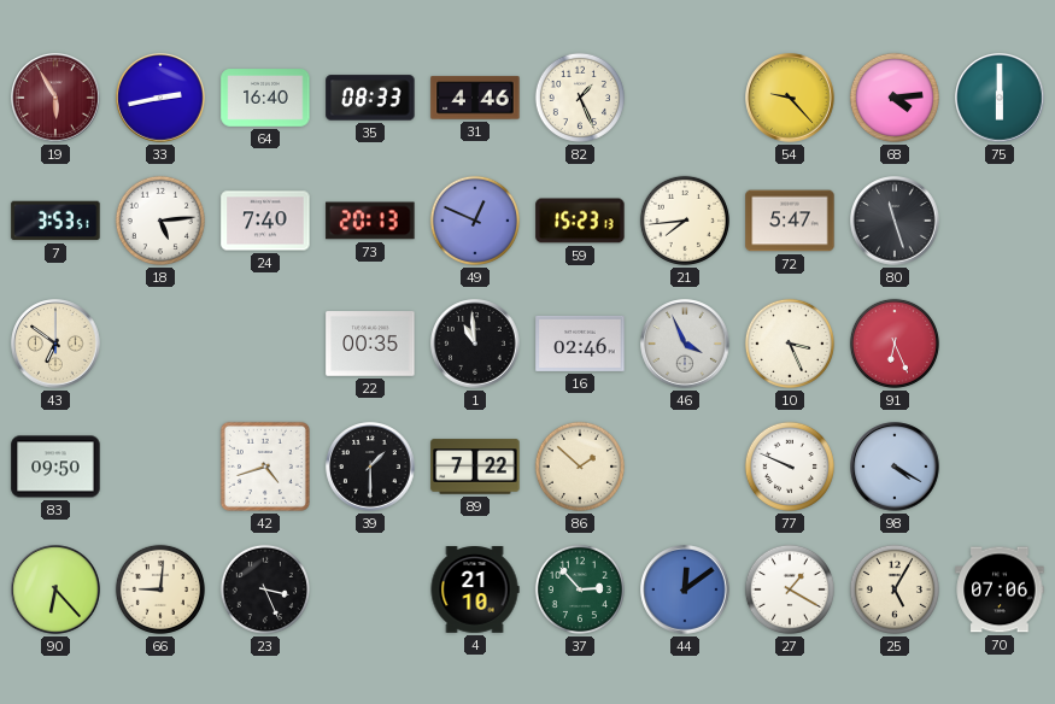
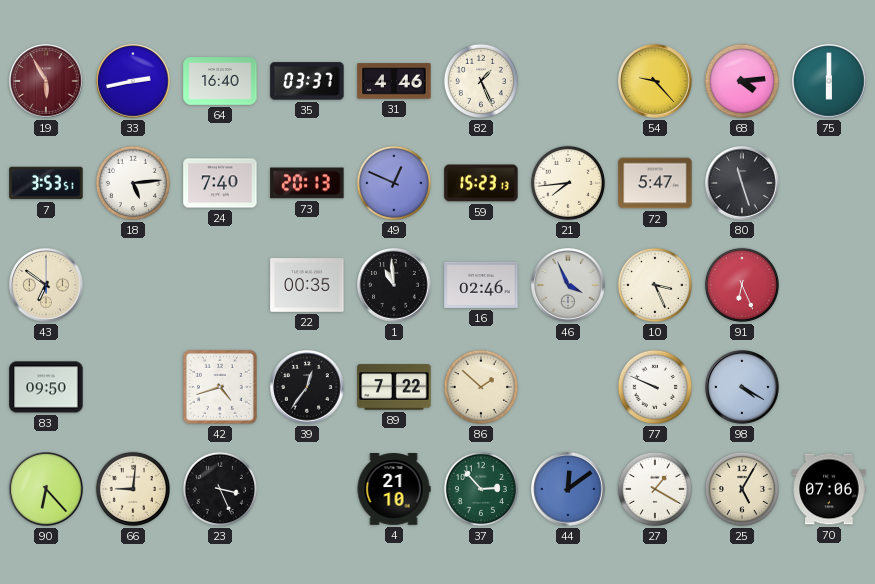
35: 08:33 -> 03:37
39: 1:30 -> 12:36
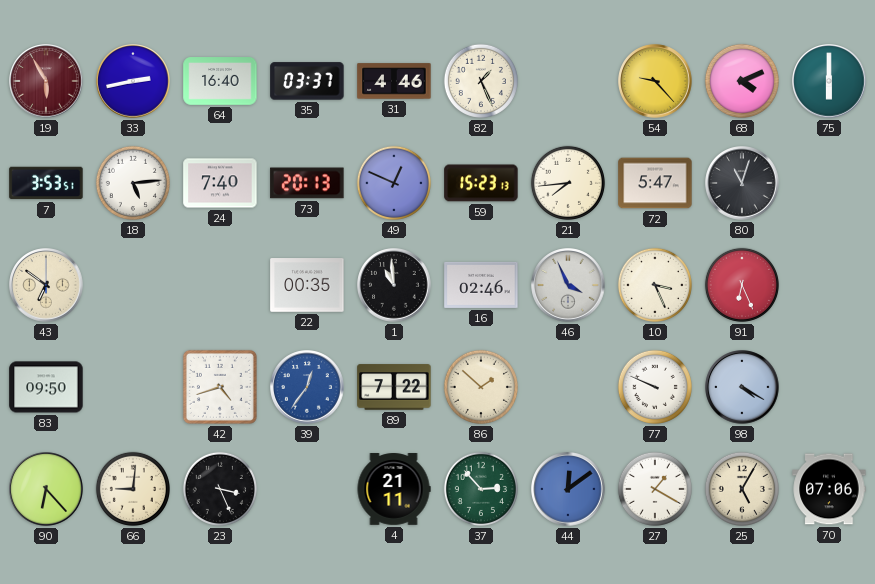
68: 4:14 -> 4:11
80: 11:27 -> 11:03
39 dial: black -> blue
4: 21:10 -> 21:11
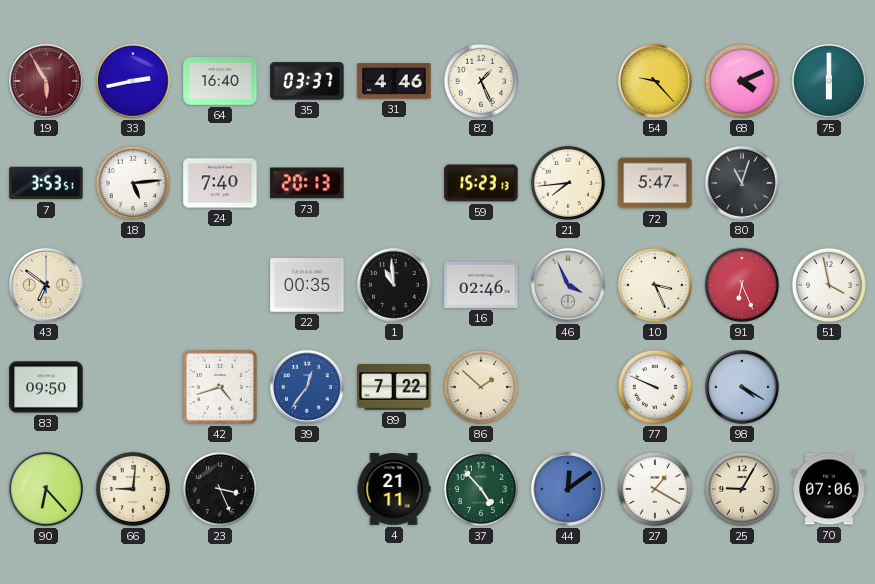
49: 12:49 -> none
51: none -> 3:58
37: 2:53 -> 4:53
25: 5:05 -> 9:05
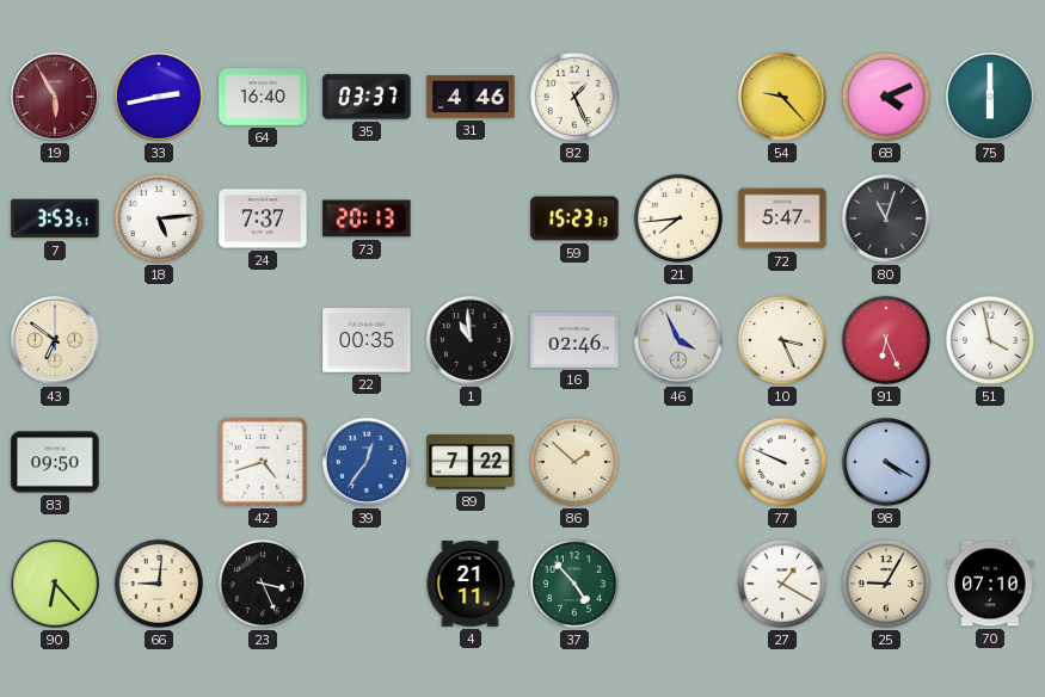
24: 7:40 -> 7:37
44: 12:09 -> none
70: 07:06 -> 07:10
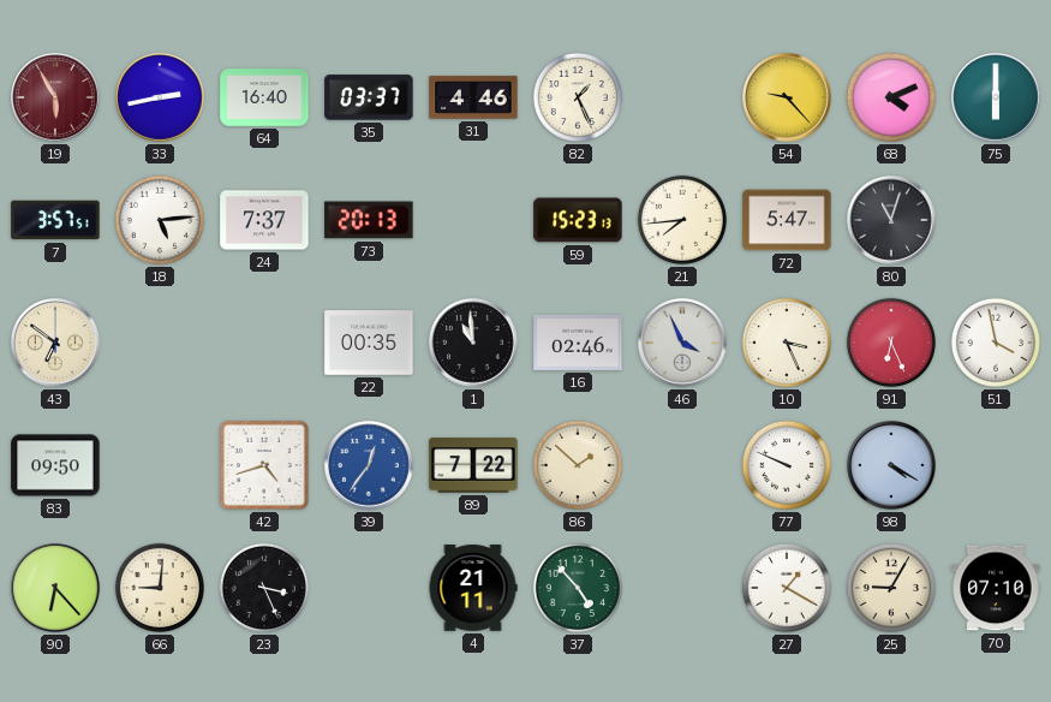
7: 3:53 -> 3:57
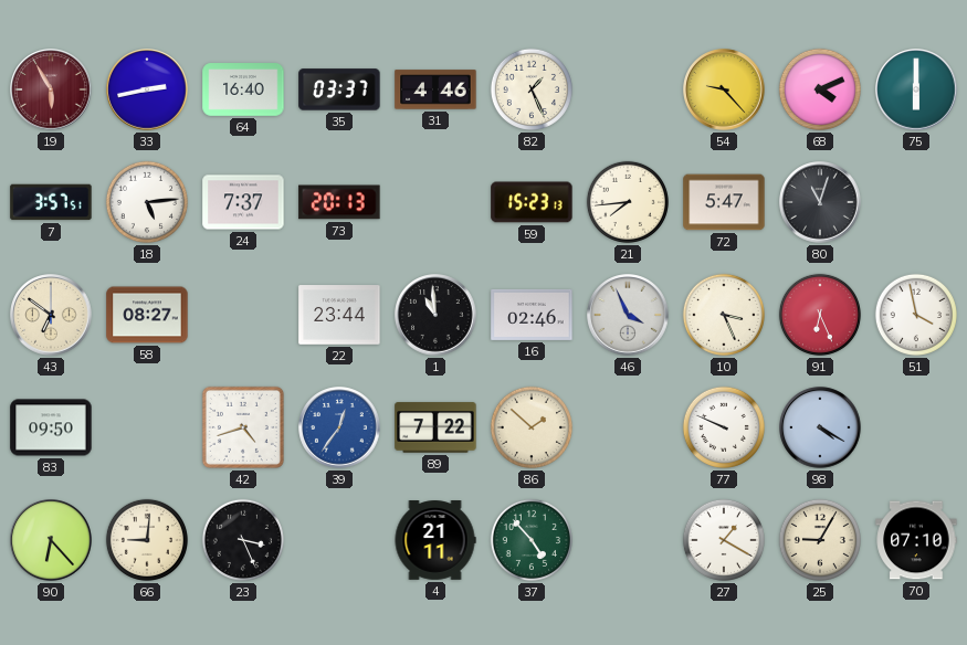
58: none -> 08:27
22: 00:35 -> 23:44
